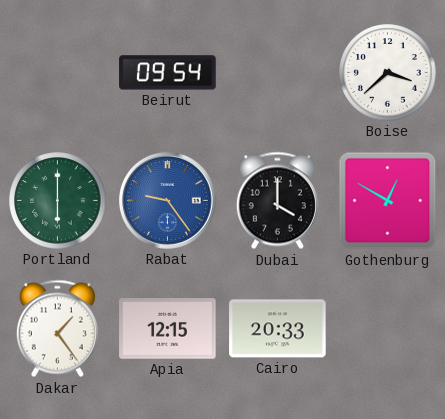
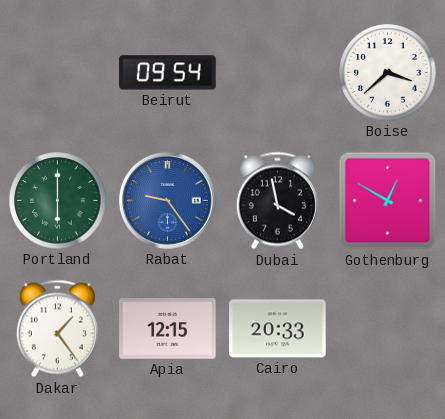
Dubai: 4:00 -> 3:58
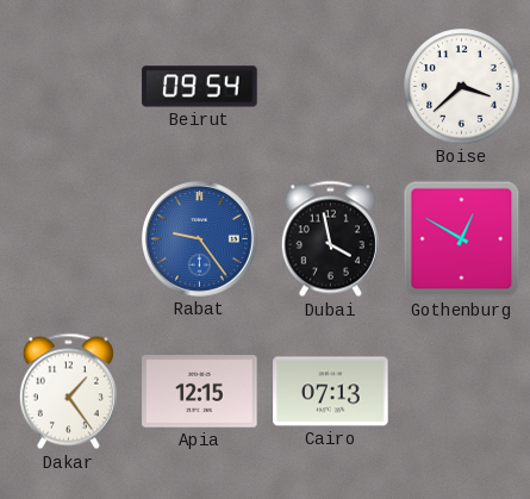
Portland: 6:00 -> none
Cairo: 20:33 -> 07:13
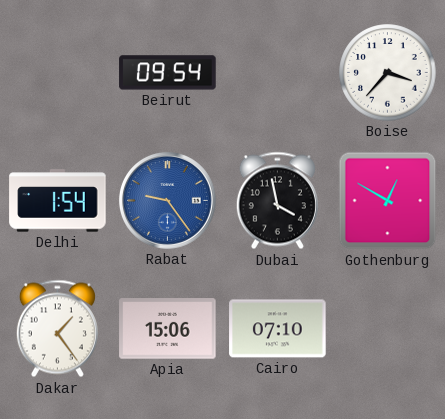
Boise: 3:38 -> 3:37
Delhi: none -> 1:54
Apia: 12:15 -> 15:06
Cairo: 07:13 -> 07:10
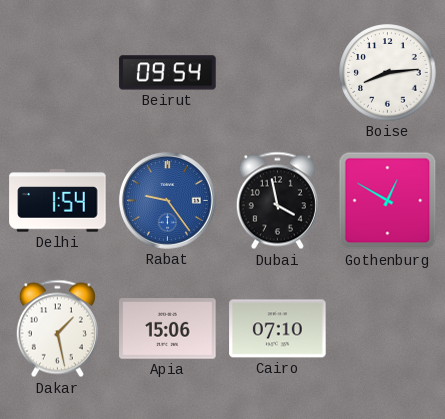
Boise: 3:37 -> 8:14
Dakar: 1:24 -> 1:28
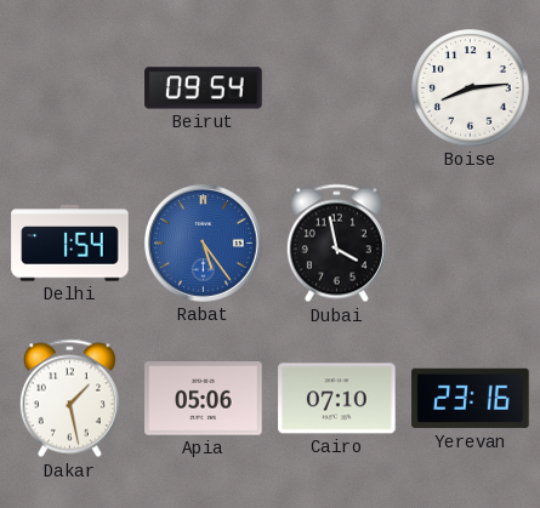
Rabat: 9:24 -> 5:24
Gothenburg: 12:50 -> none
Apia: 15:06 -> 05:06
Yerevan: none -> 23:16
